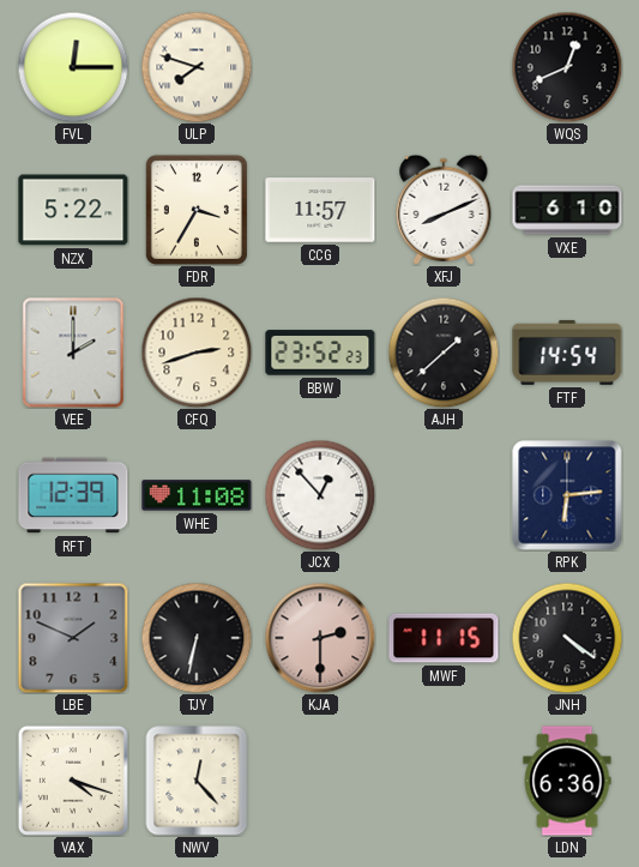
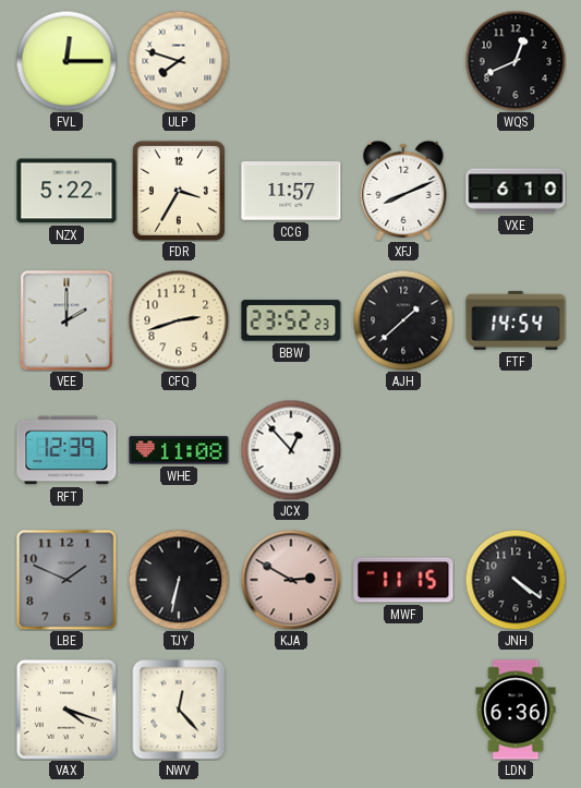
RPK: 6:14 -> none
KJA: 2:30 -> 2:50
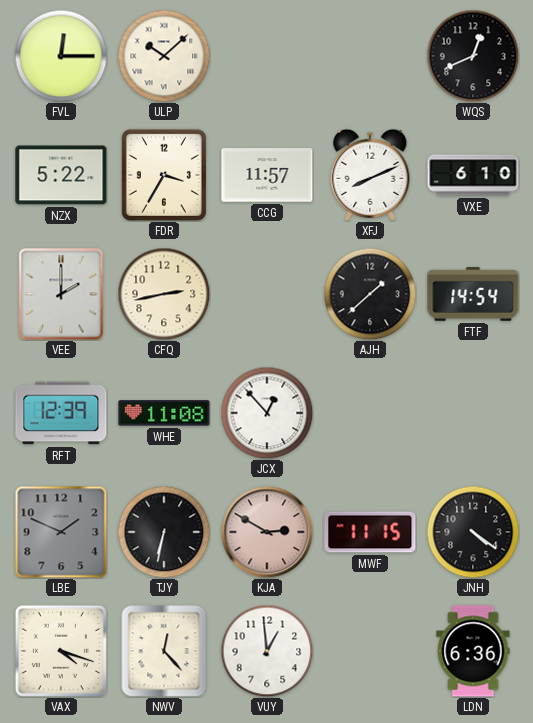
ULP: 7:48 -> 10:08
CFQ: 2:42 -> 2:43
BBW: 23:52 -> none
VUY: none -> 12:59
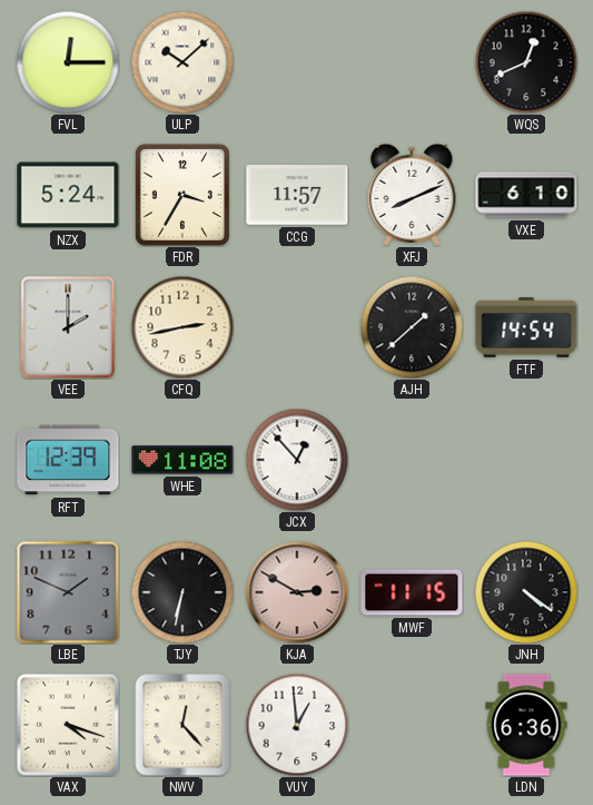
NZX: 5:22 -> 5:24
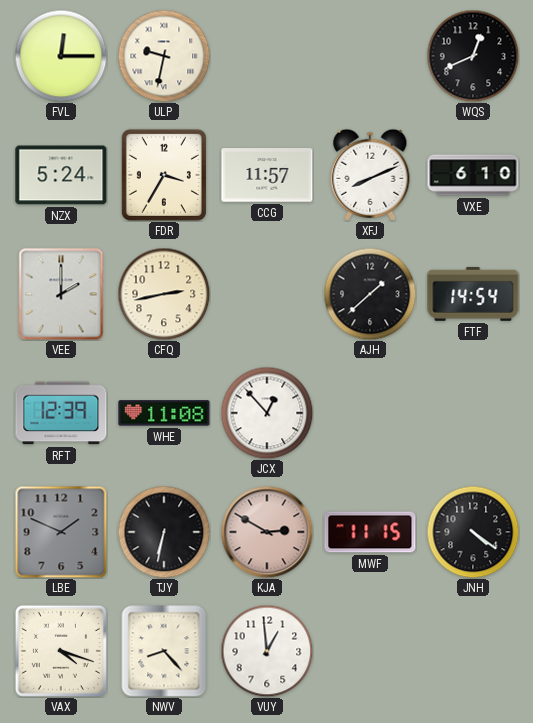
ULP: 10:08 -> 9:32
NWV: 12:23 -> 8:23
LDN: 6:36 -> none
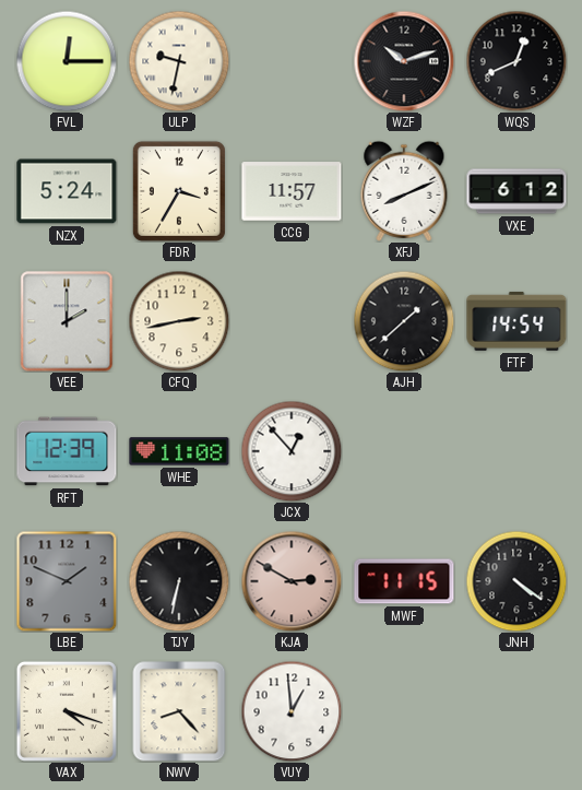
WZF: none -> 10:12
VXE: 6:10 -> 6:12
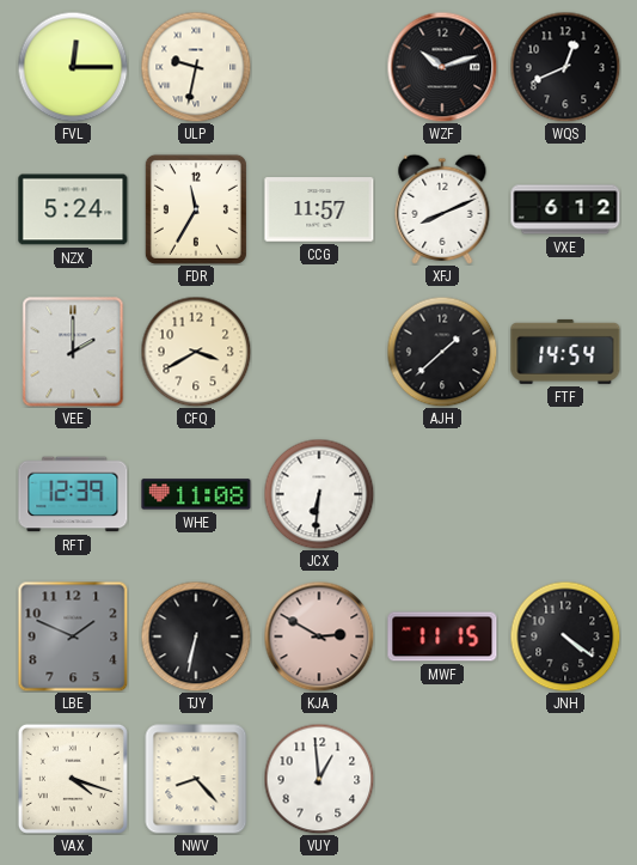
FDR: 3:35 -> 11:35
CFQ: 2:43 -> 3:40
JCX: 12:53 -> 6:31
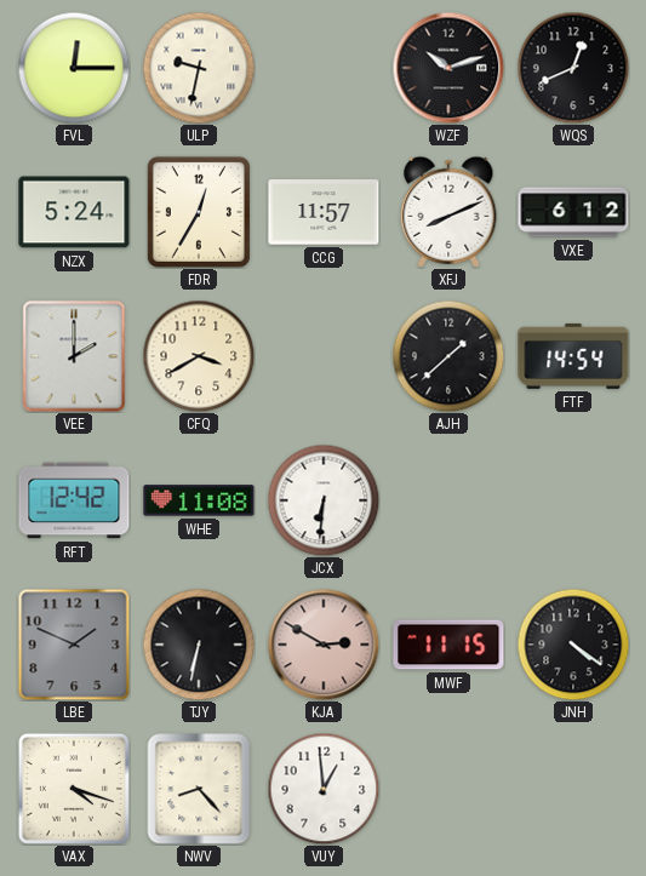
FDR: 11:35 -> 12:35
RFT: 12:39 -> 12:42
